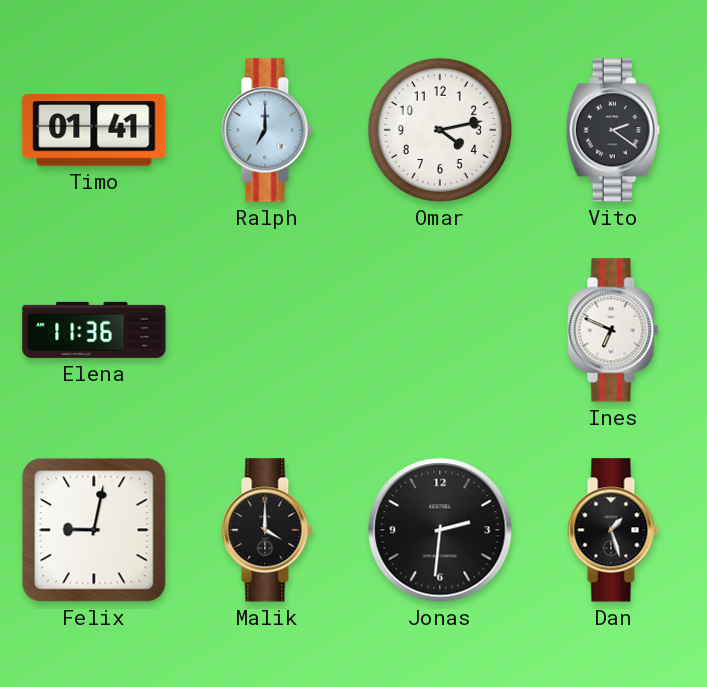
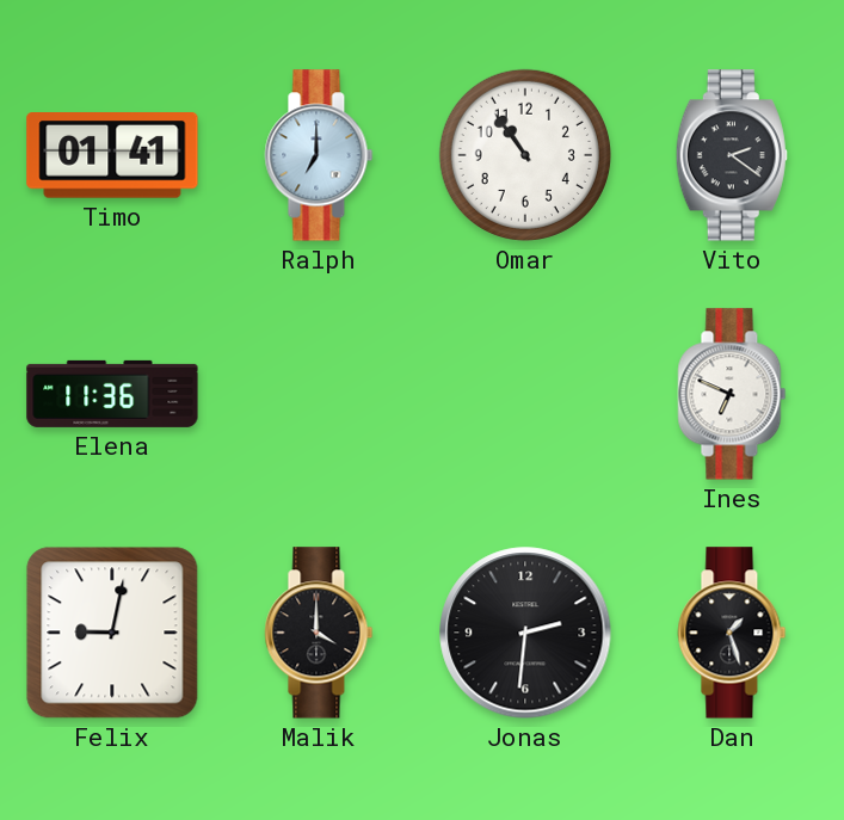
Omar: 4:13 -> 10:54
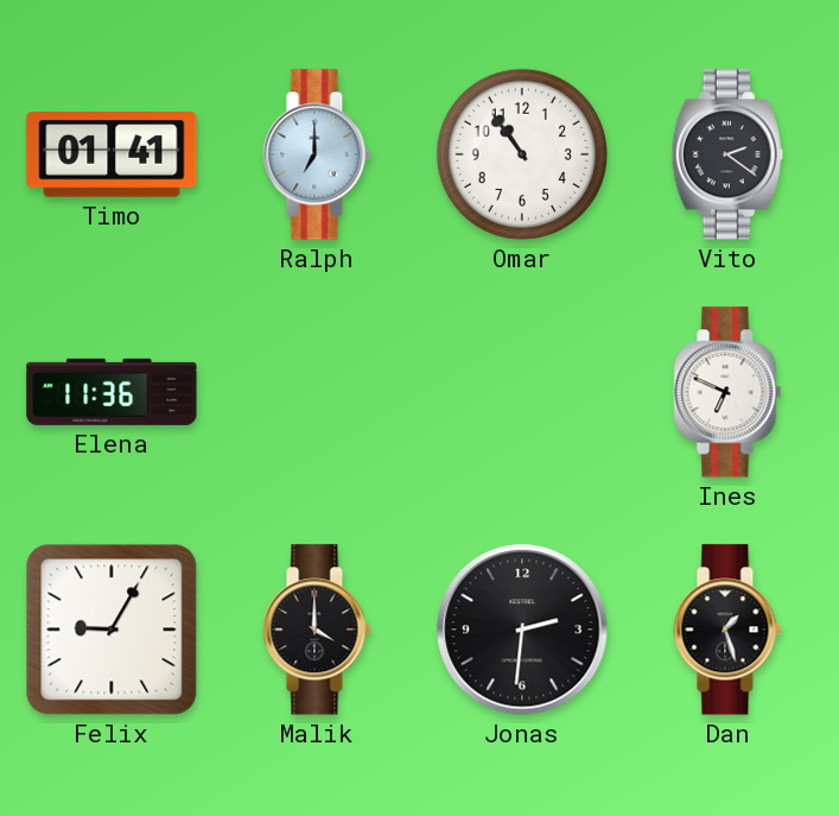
Felix: 9:02 -> 9:05
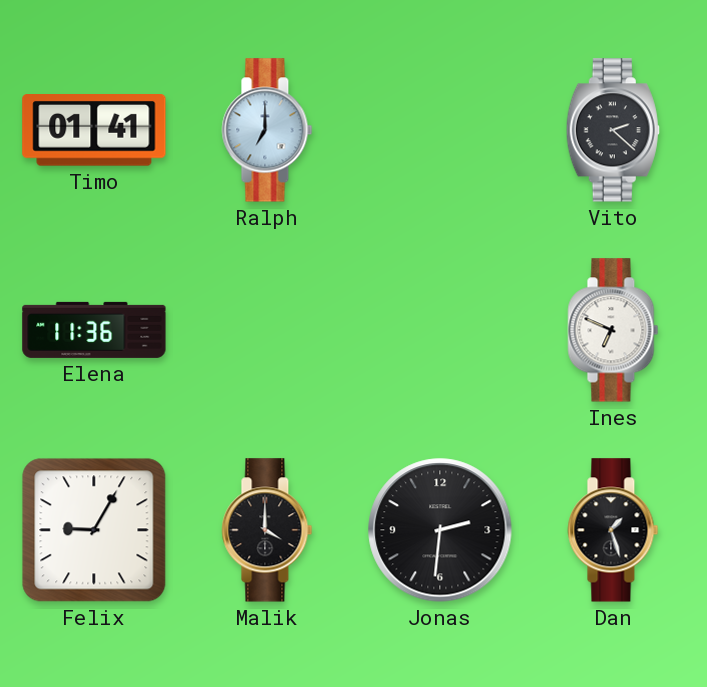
Omar: 10:54 -> none
Vito: 2:21 -> 2:22
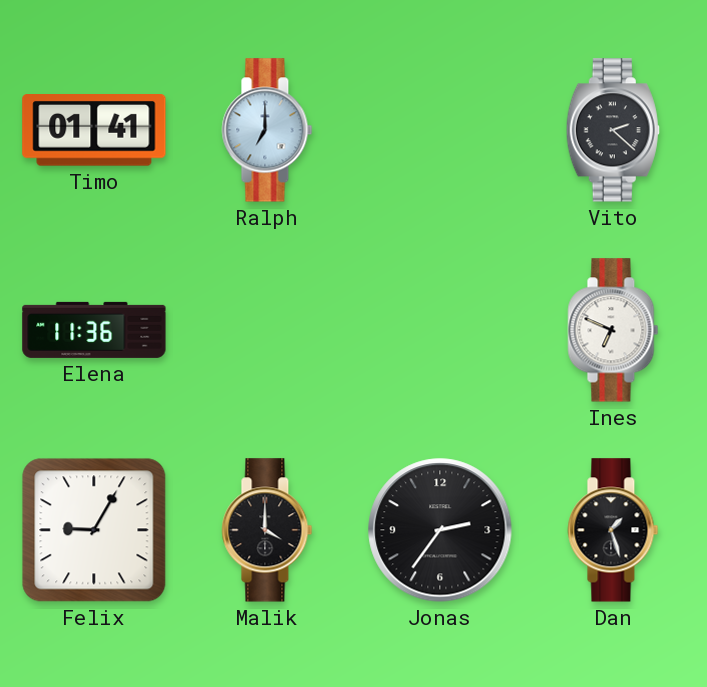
Jonas: 2:31 -> 2:36
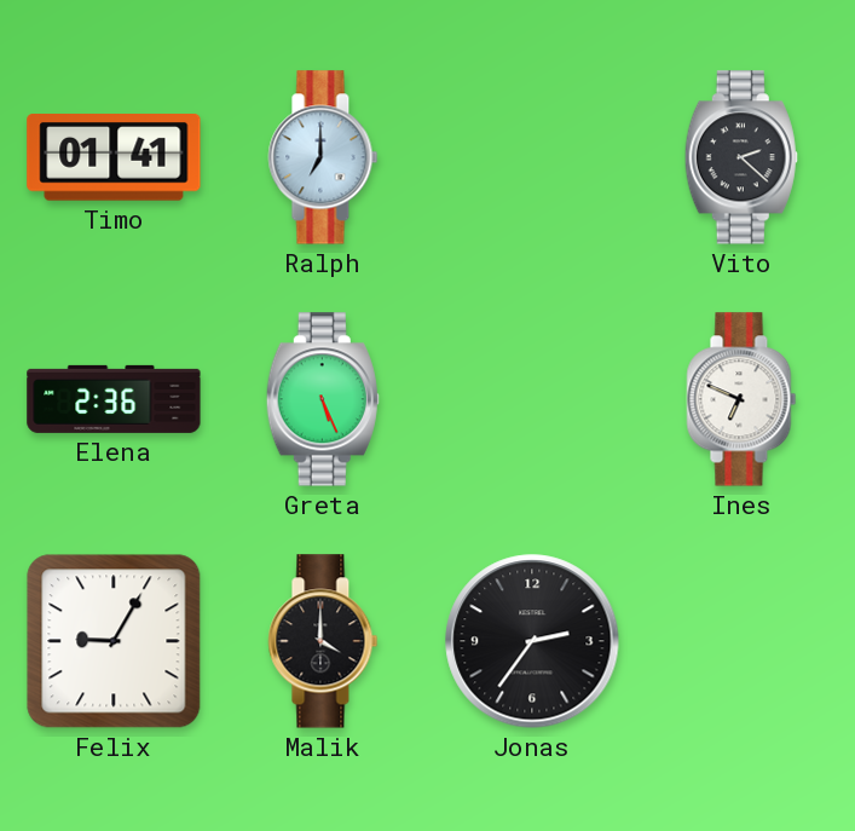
Elena: 11:36 -> 2:36
Greta: none -> 5:26
Dan: 1:27 -> none
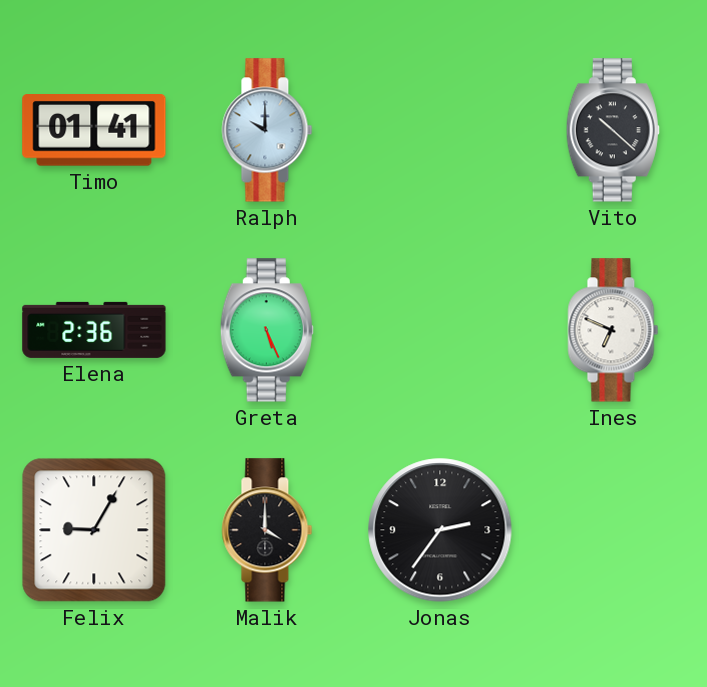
Ralph: 7:00 -> 10:00
Vito: 2:22 -> 10:22
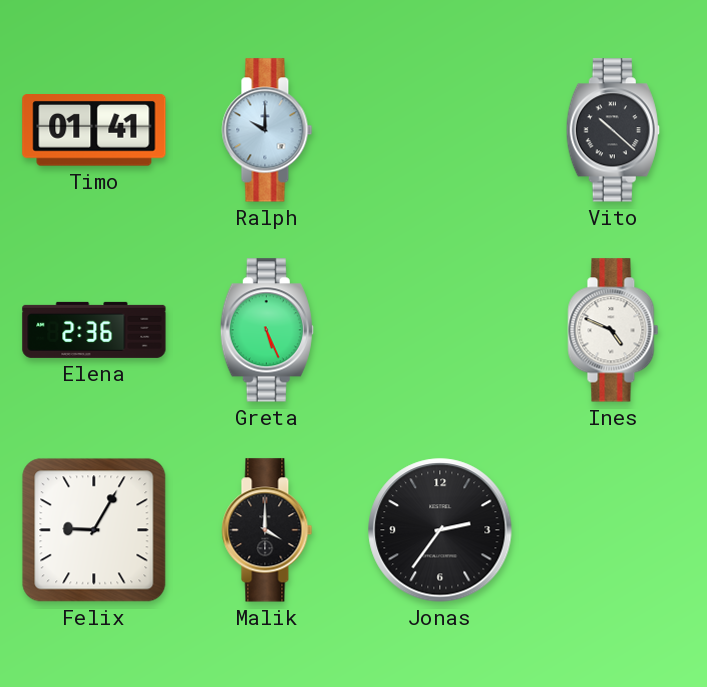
Ines: 6:49 -> 4:49
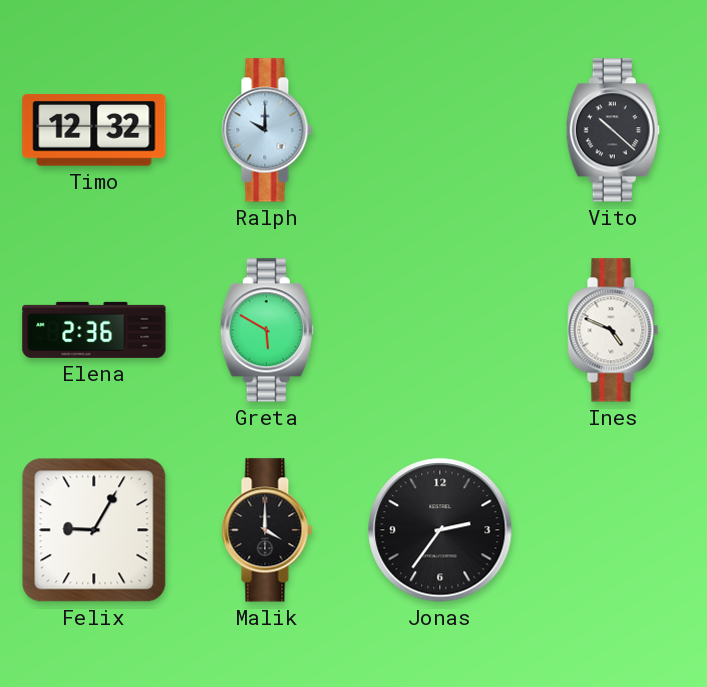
Timo: 01:41 -> 12:32
Greta: 5:26 -> 5:50
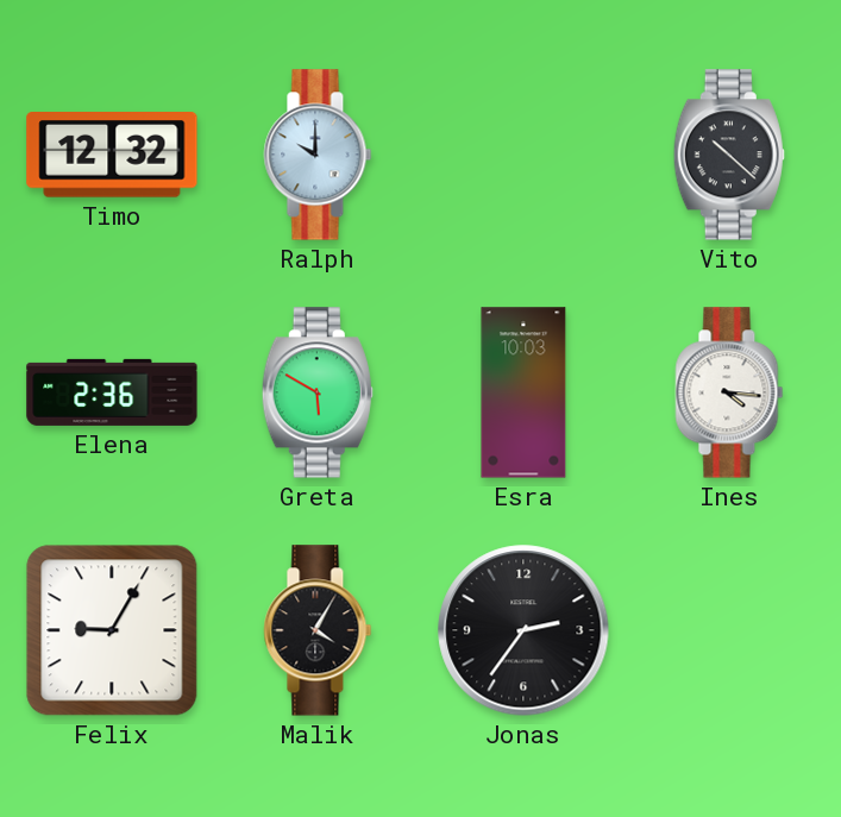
Esra: none -> 10:03
Ines: 4:49 -> 4:16
Malik: 4:00 -> 4:05
